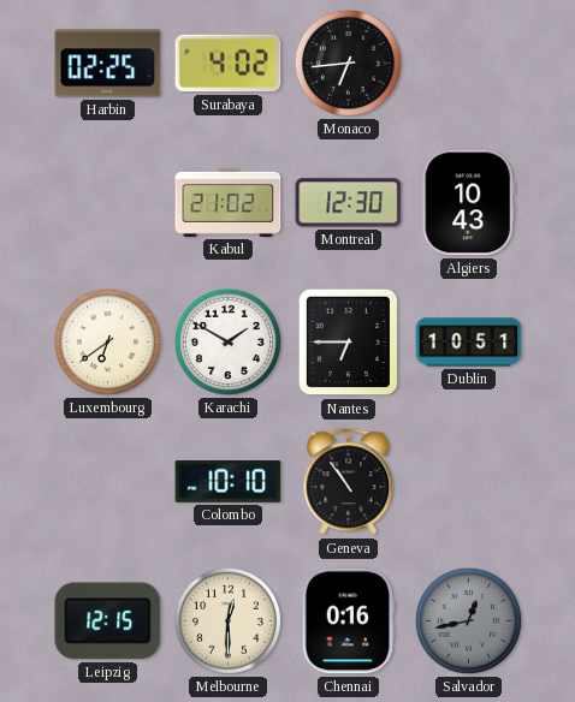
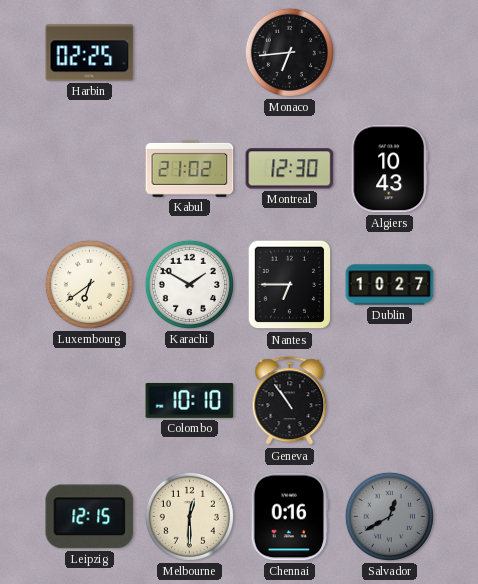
Surabaya: 4:02 -> none
Dublin: 10:51 -> 10:27
Salvador: 12:43 -> 12:40
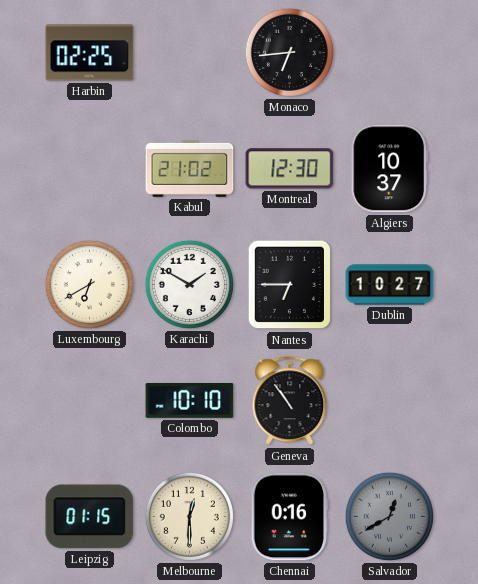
Algiers: 10:43 -> 10:37
Luxembourg: 6:39 -> 6:40
Leipzig: 12:15 -> 01:15
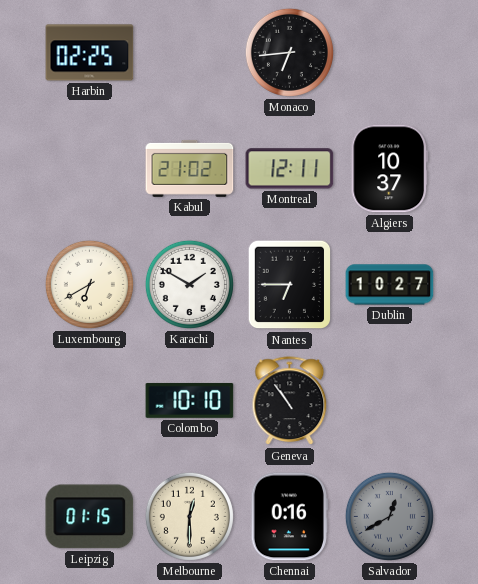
Montreal: 12:30 -> 12:11
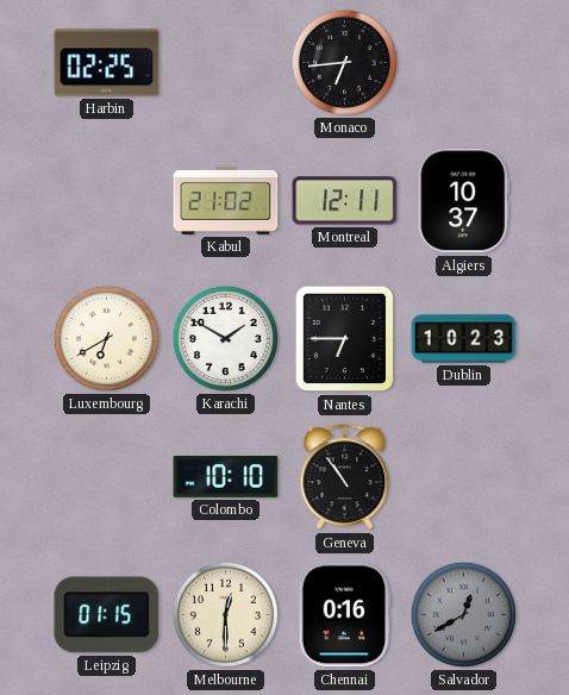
Dublin: 10:27 -> 10:23
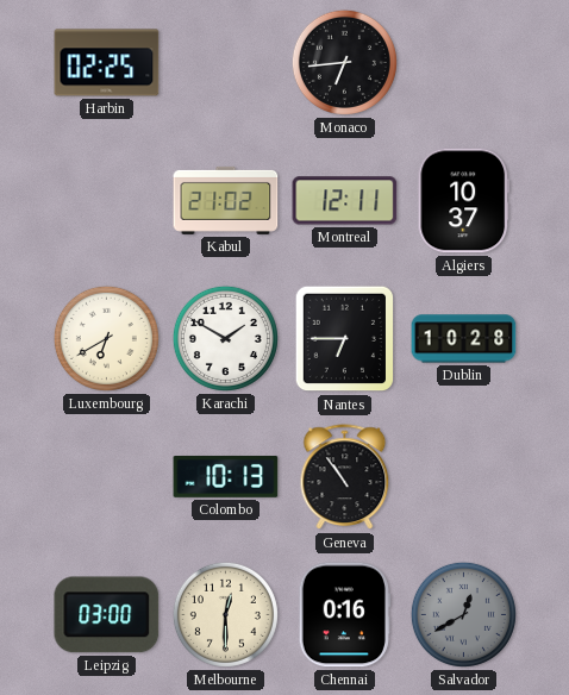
Dublin: 10:23 -> 10:28
Colombo: 10:10 -> 10:13
Leipzig: 01:15 -> 03:00
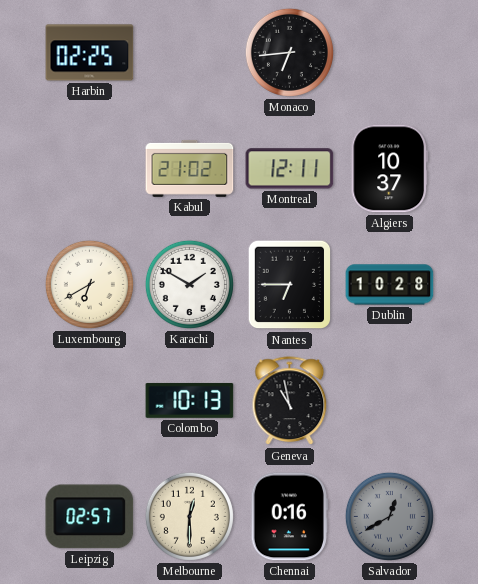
Geneva: 10:54 -> 10:58
Leipzig: 03:00 -> 02:57
